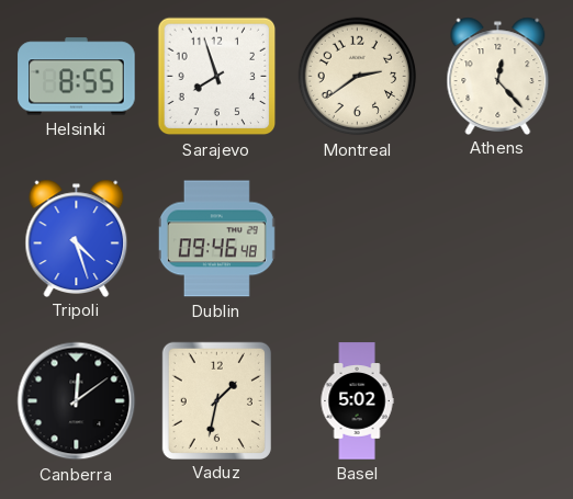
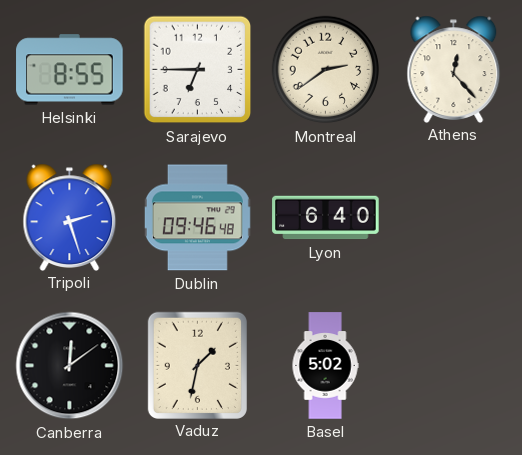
Sarajevo: 7:57 -> 6:45
Tripoli: 4:27 -> 2:27
Lyon: none -> 6:40
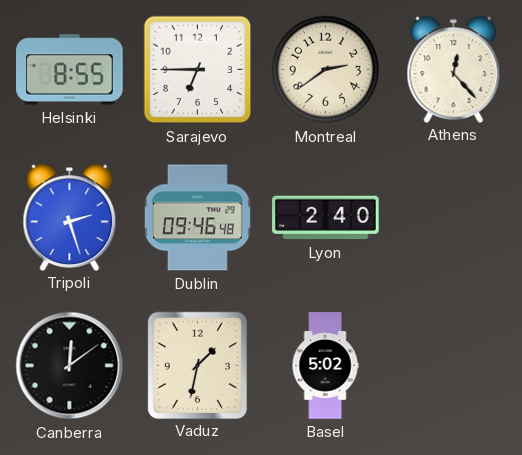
Lyon: 6:40 -> 2:40
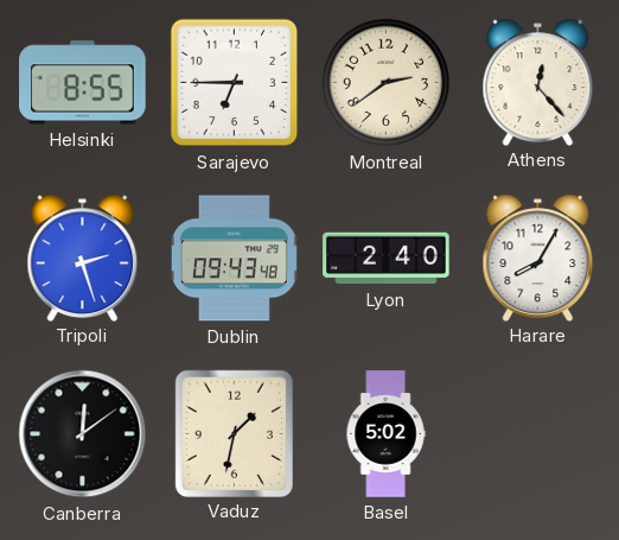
Dublin: 09:46 -> 09:43
Harare: none -> 8:05
